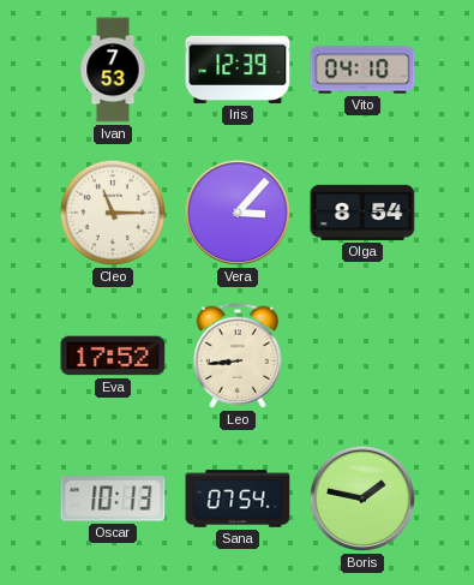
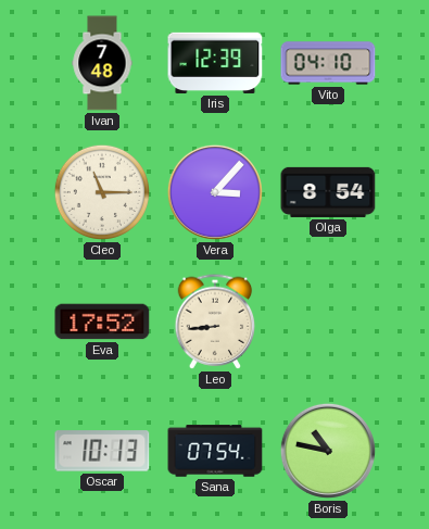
Ivan: 7:53 -> 7:48
Boris: 1:47 -> 10:47
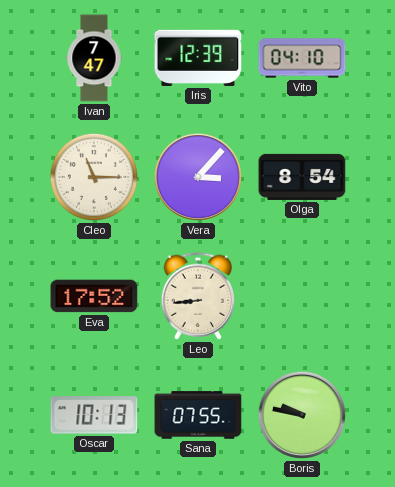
Ivan: 7:48 -> 7:47
Sana: 07:54 -> 07:55
Boris: 10:47 -> 9:47
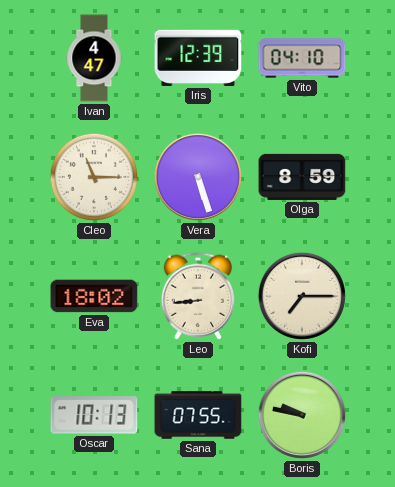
Ivan: 7:47 -> 4:47
Vera: 3:07 -> 5:27
Olga: 8:54 -> 8:59
Eva: 17:52 -> 18:02
Kofi: none -> 7:15
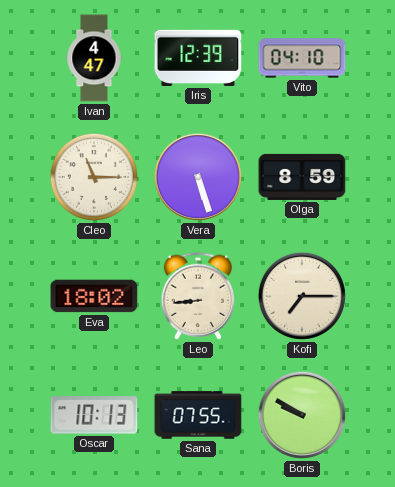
Boris: 9:47 -> 9:50
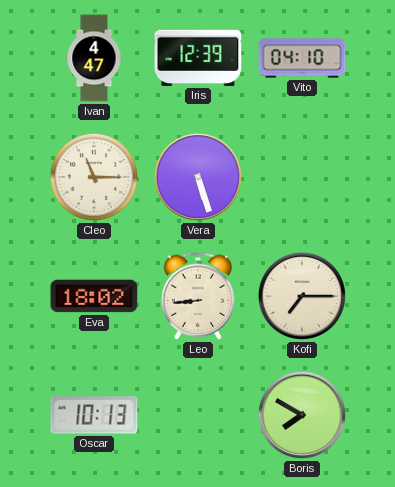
Olga: 8:59 -> none
Sana: 07:55 -> none
Boris: 9:50 -> 7:50
